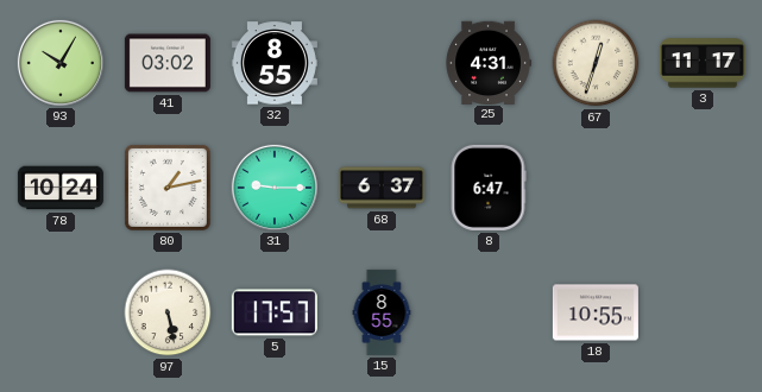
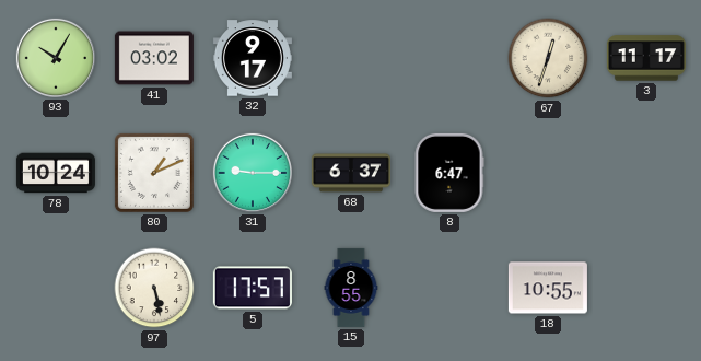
32: 8:55 -> 9:17
25: 4:31 -> none
80: 1:13 -> 1:11
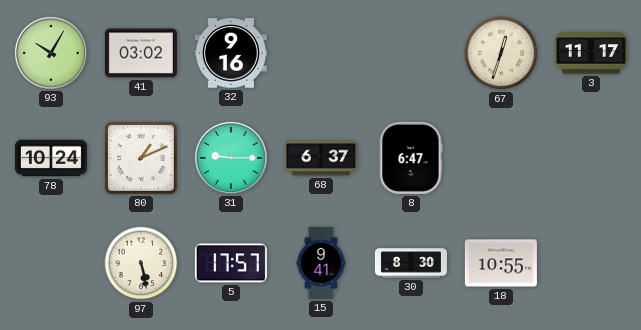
32: 9:17 -> 9:16
15: 8:55 -> 9:41
30: none -> 8:30
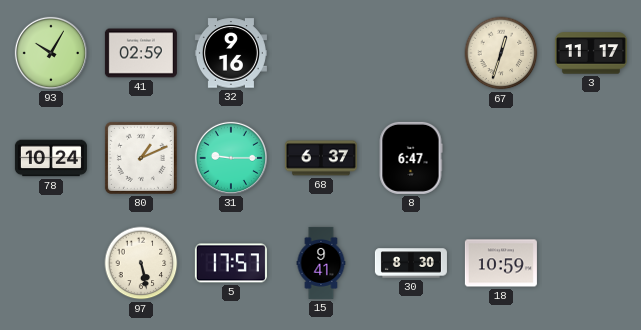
41: 03:02 -> 02:59
18: 10:55 -> 10:59
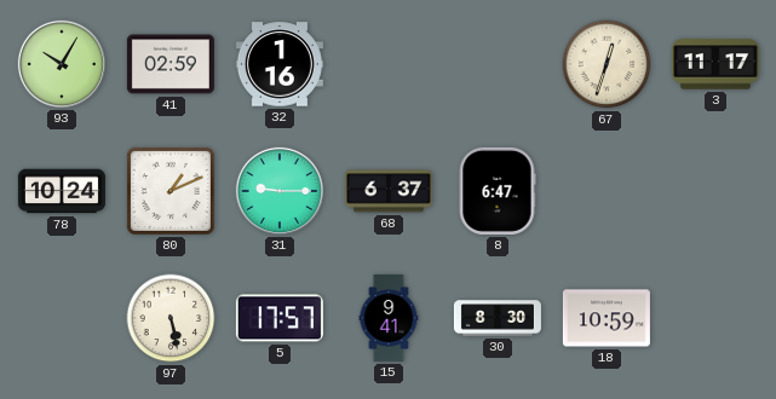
32: 9:16 -> 1:16
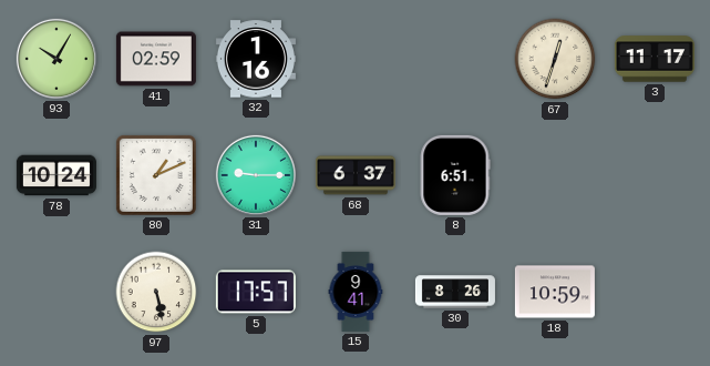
8: 6:47 -> 6:51
30: 8:30 -> 8:26
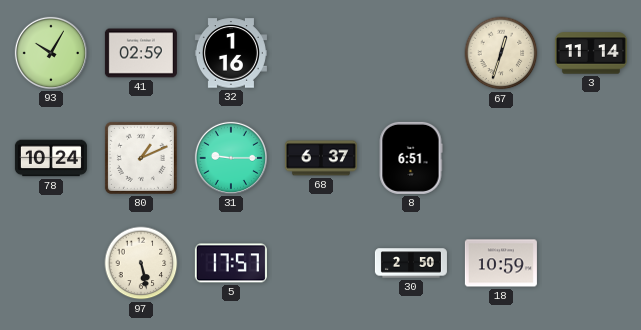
3: 11:17 -> 11:14
15: 9:41 -> none
30: 8:26 -> 2:50
